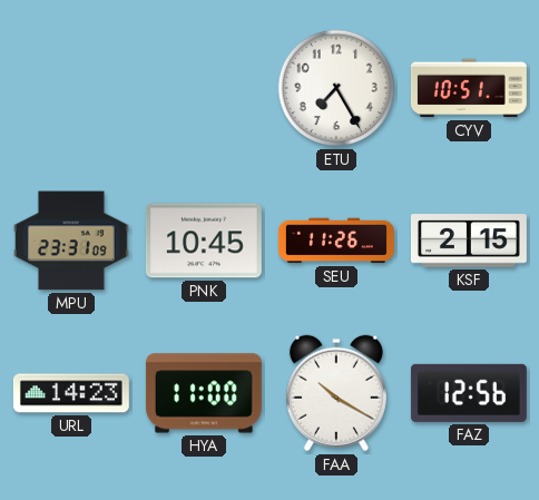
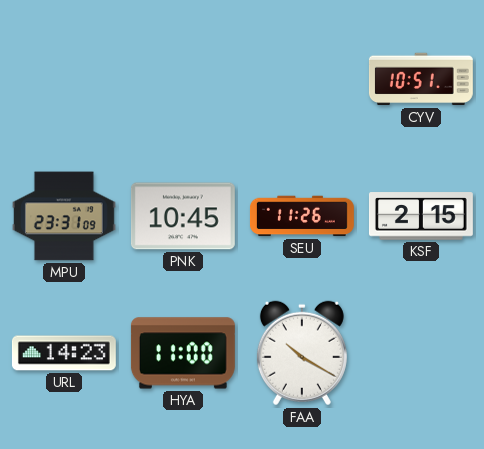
ETU: 7:25 -> none
FAZ: 12:56 -> none
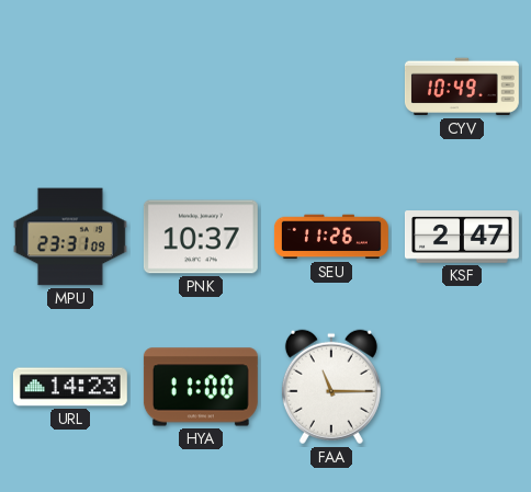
CYV: 10:51 -> 10:49
PNK: 10:45 -> 10:37
KSF: 2:15 -> 2:47
FAA: 10:20 -> 11:15
